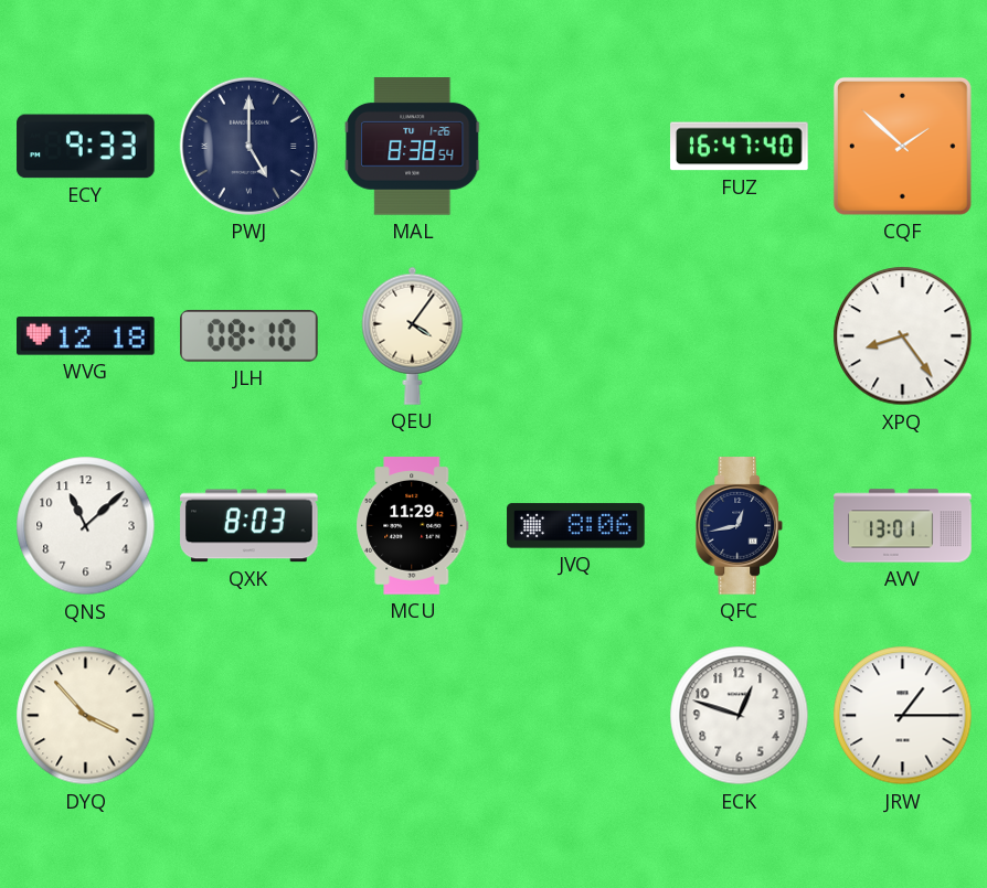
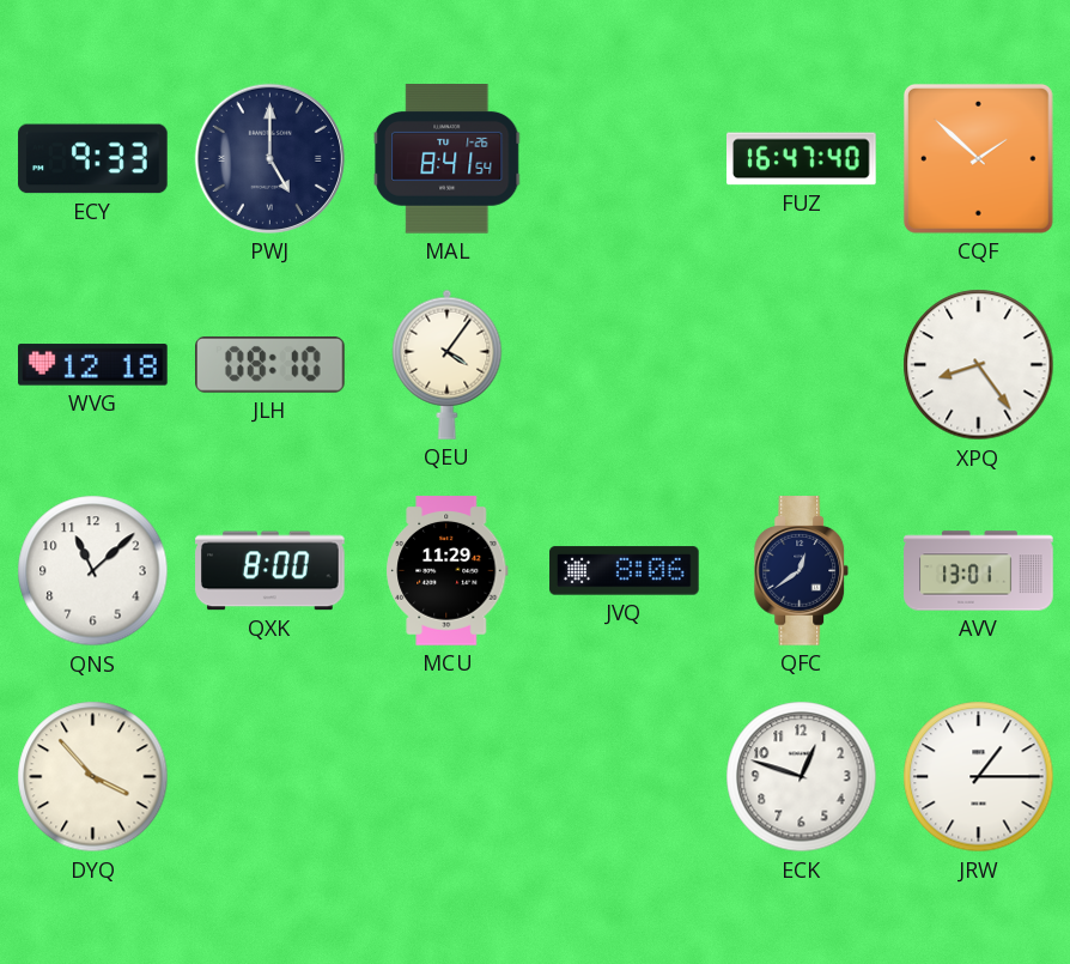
MAL: 8:38 -> 8:41
QXK: 8:03 -> 8:00
QFC: 12:43 -> 12:39
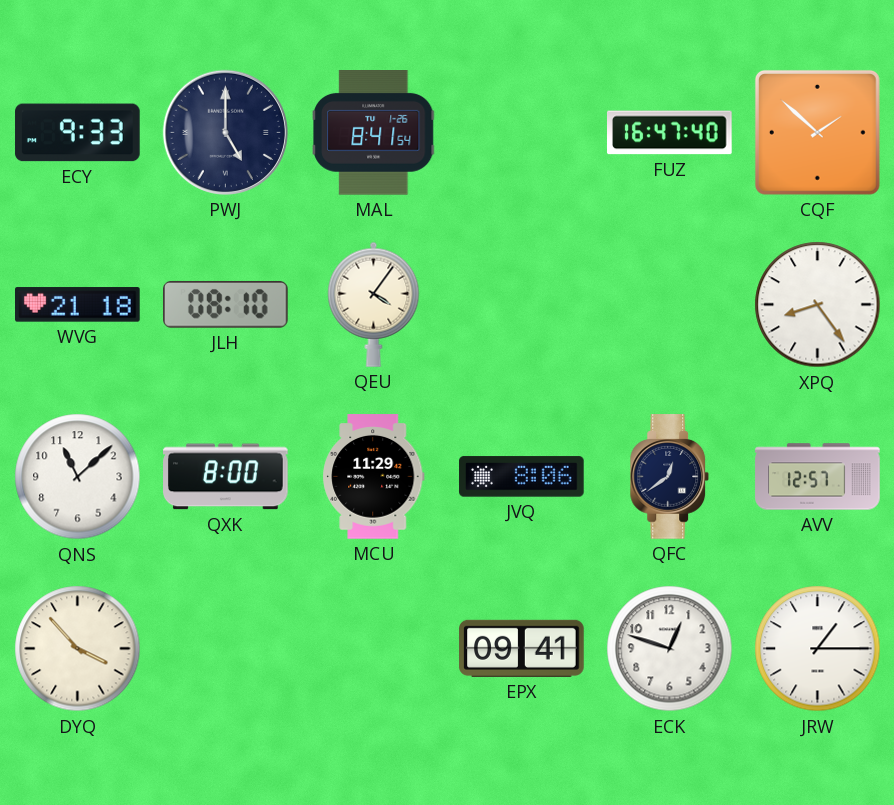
WVG: 12:18 -> 21:18
AVV: 13:01 -> 12:57
EPX: none -> 09:41
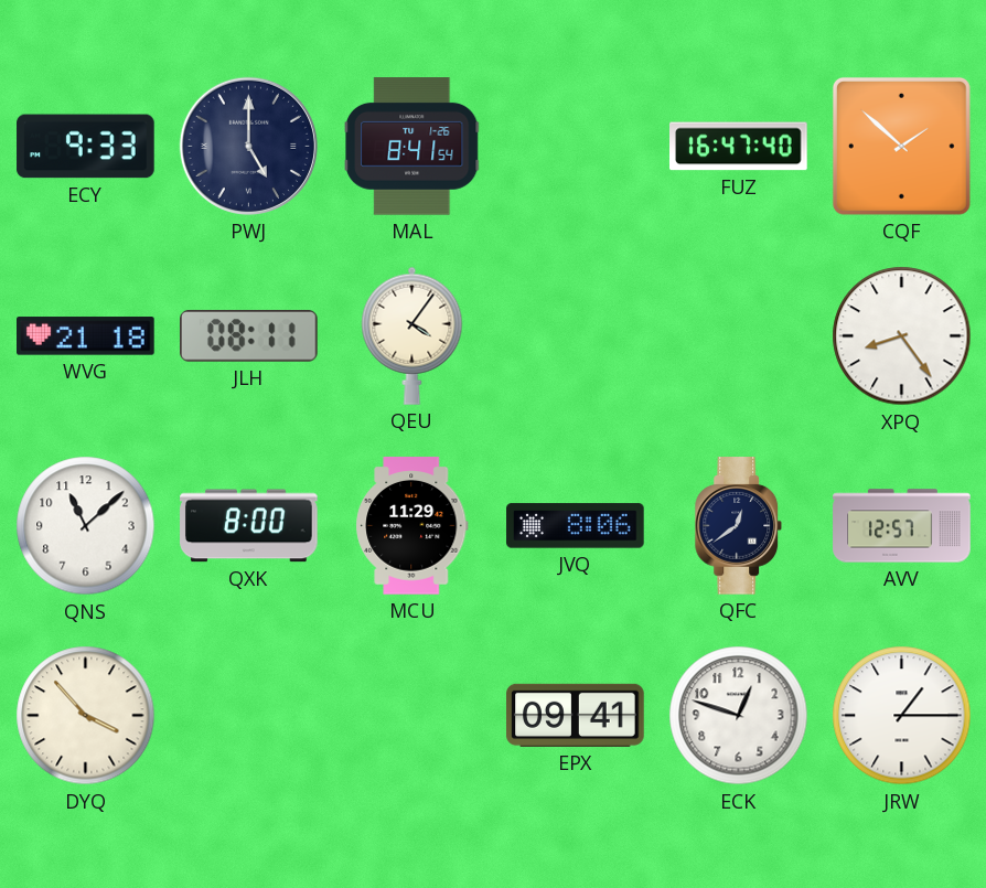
JLH: 08:10 -> 08:11
